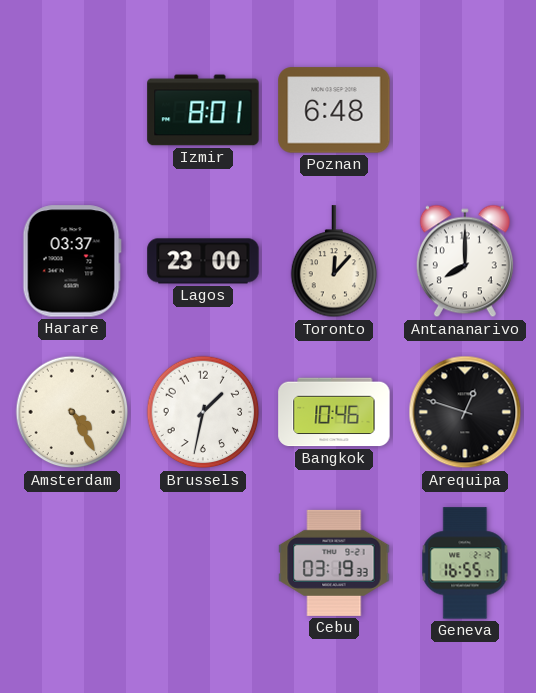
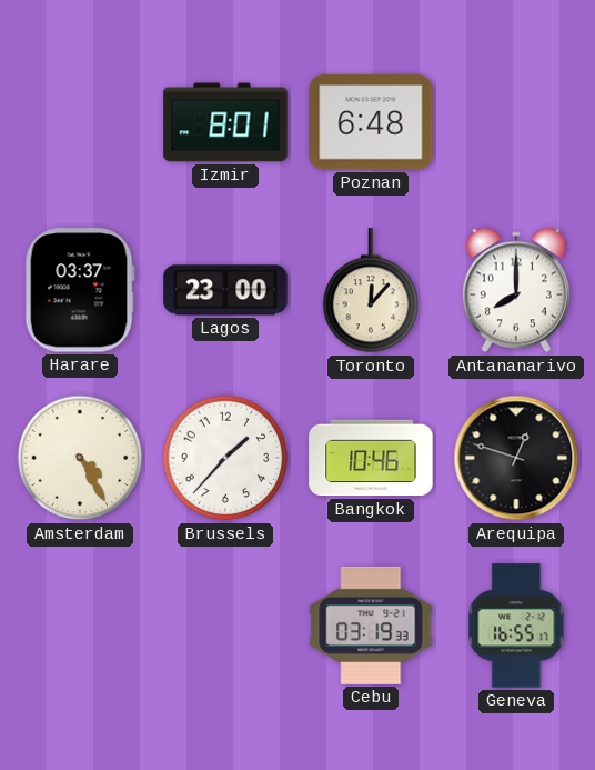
Brussels: 1:32 -> 1:37
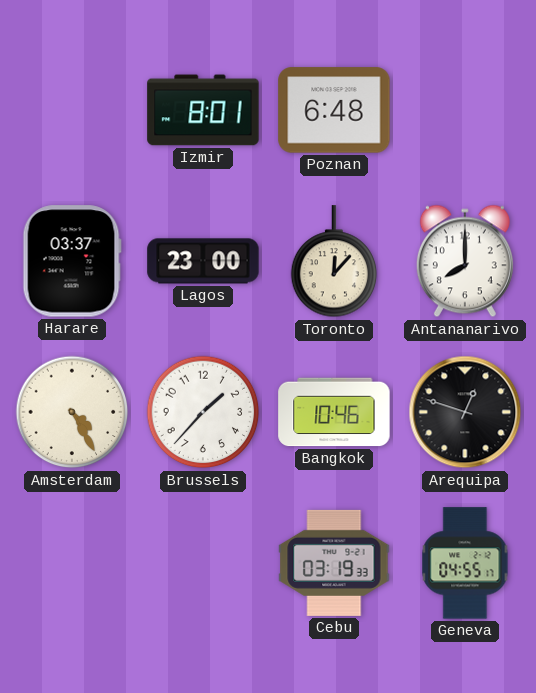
Geneva: 16:55 -> 04:55
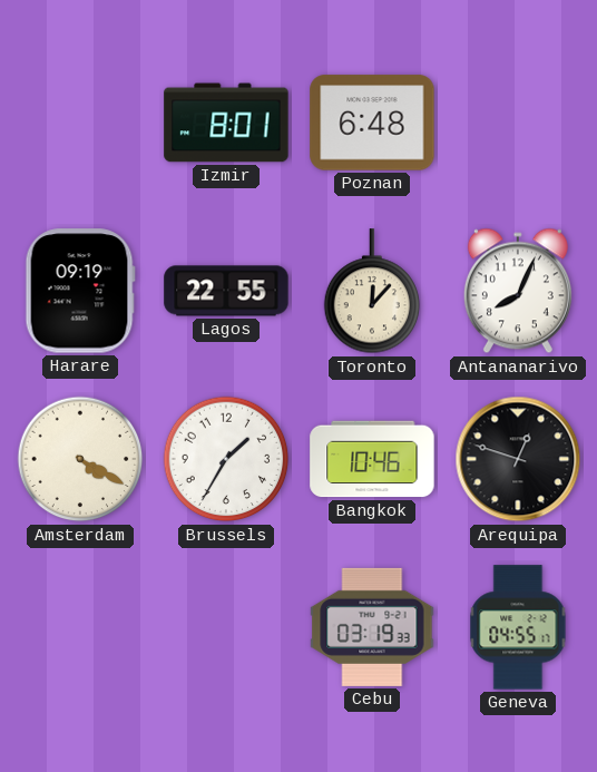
Harare: 03:37 -> 09:19
Lagos: 23:00 -> 22:55
Antananarivo: 8:00 -> 8:04
Amsterdam: 4:25 -> 4:20
Brussels: 1:37 -> 1:35
